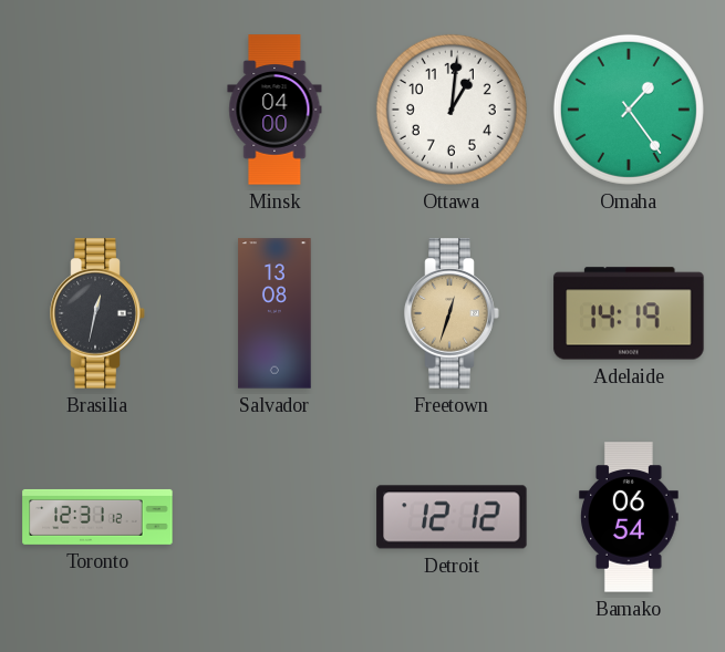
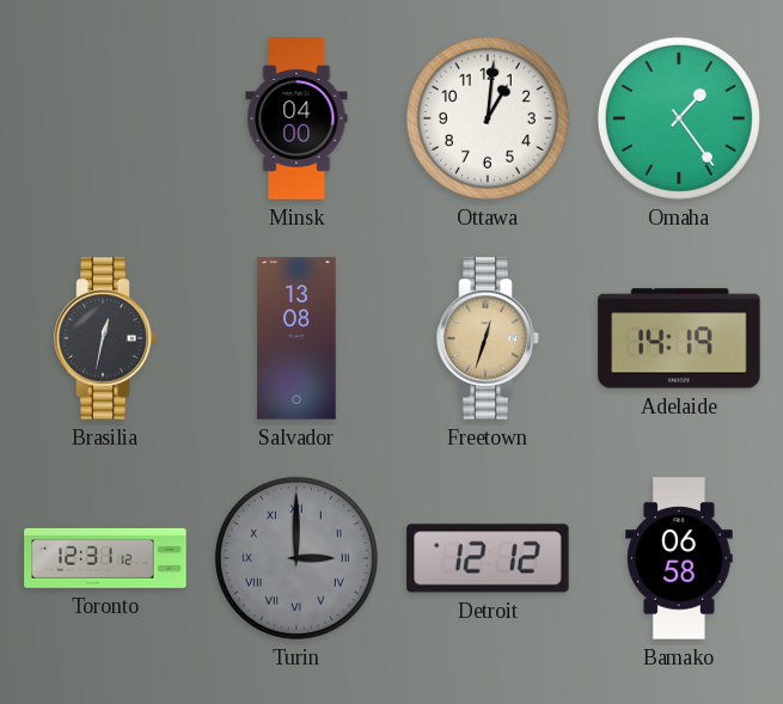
Turin: none -> 3:00
Bamako: 06:54 -> 06:58
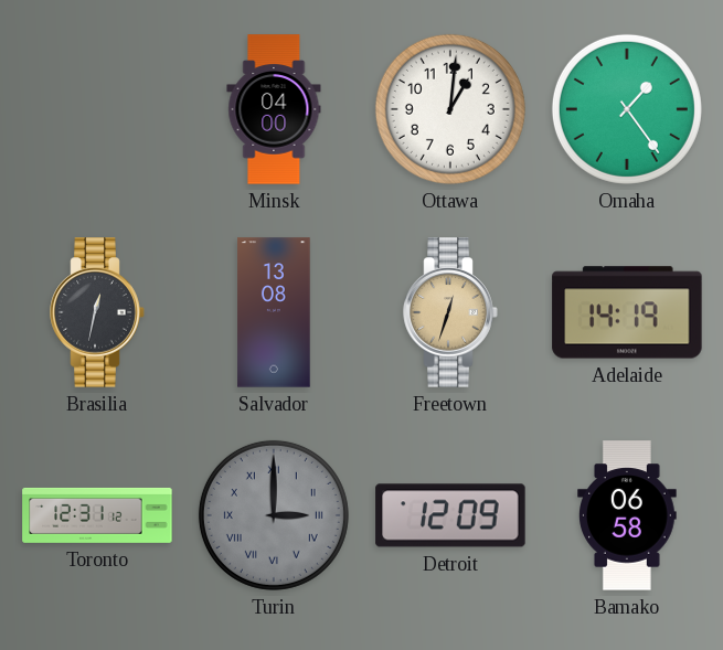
Detroit: 12:12 -> 12:09
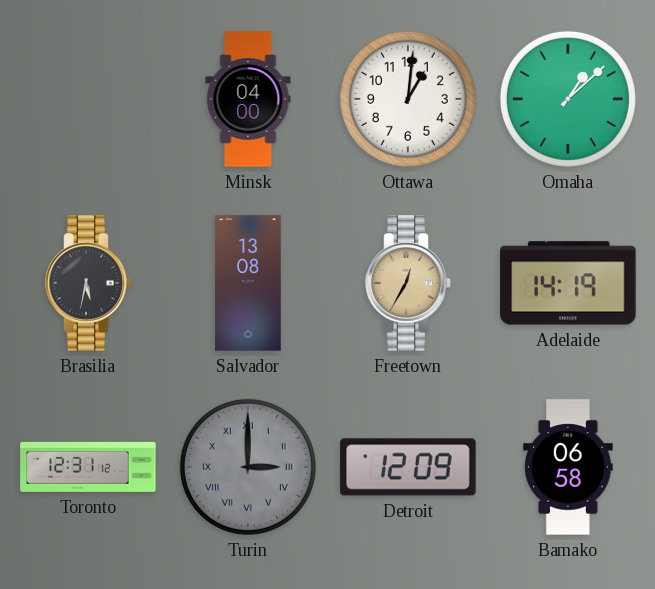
Omaha: 1:24 -> 1:08
Brasilia: 12:32 -> 5:32
Freetown: 12:33 -> 12:35
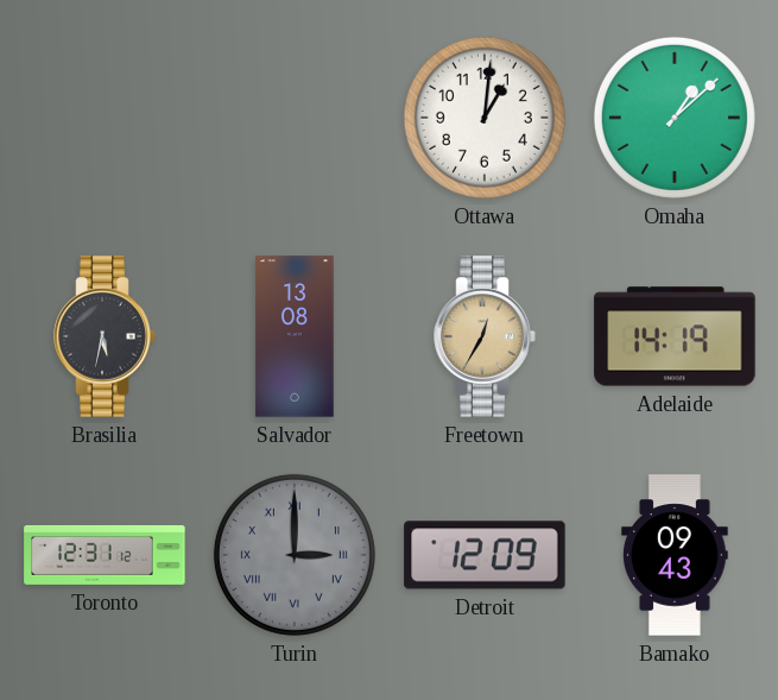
Minsk: 04:00 -> none
Bamako: 06:58 -> 09:43
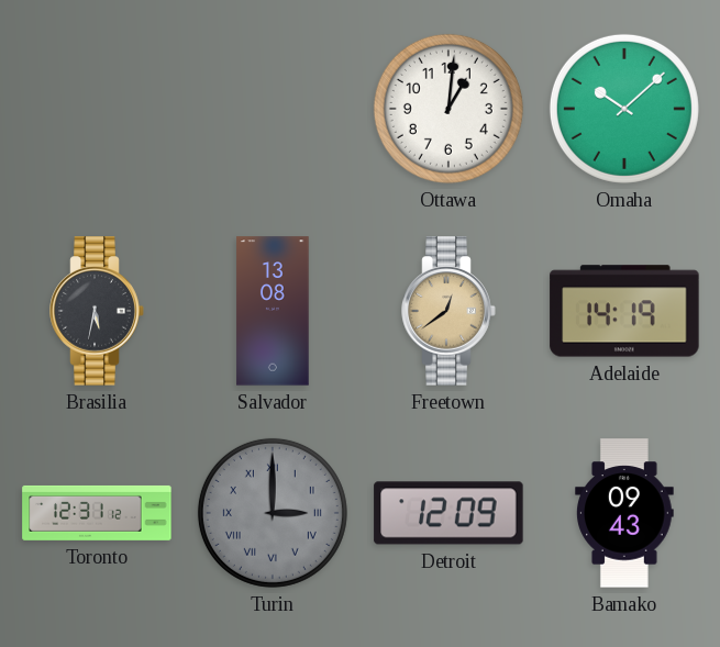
Omaha: 1:08 -> 10:08
Freetown: 12:35 -> 12:39
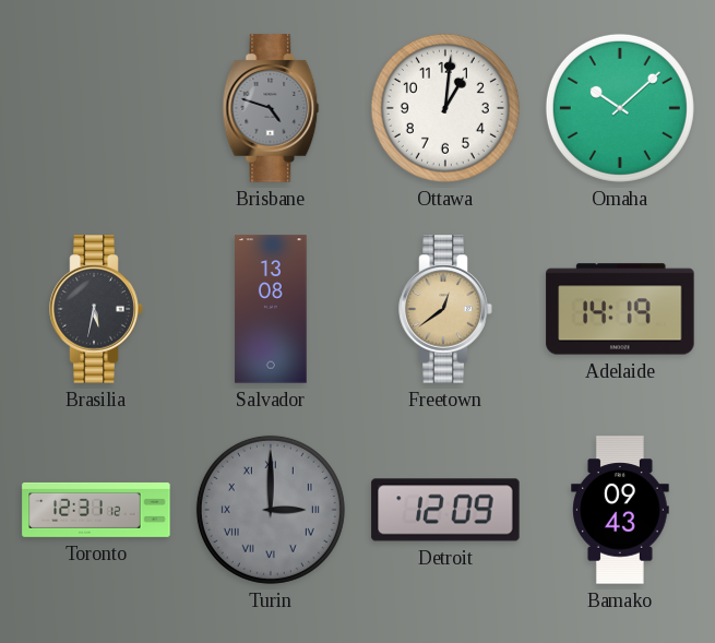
Brisbane: none -> 4:48
